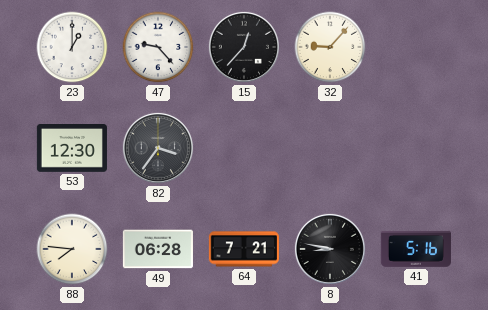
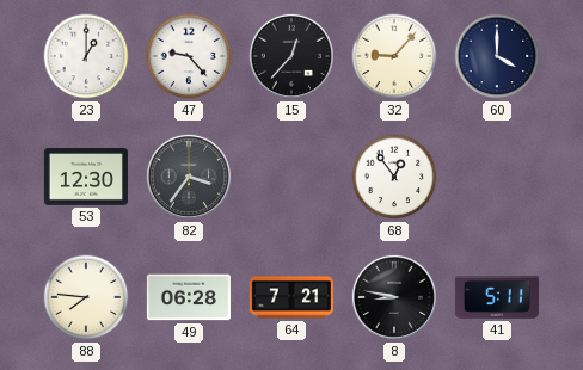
60: none -> 4:00
68: none -> 12:54
41: 5:16 -> 5:11
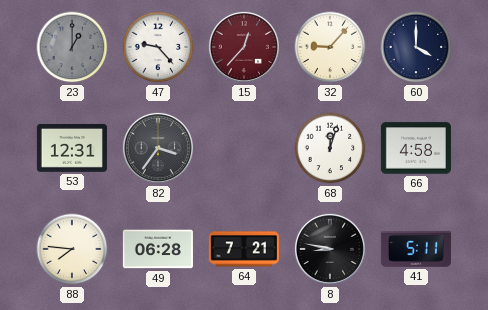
23 dial: white -> grey
15 dial: black -> burgundy
53: 12:30 -> 12:31
68: 12:54 -> 12:03
66: none -> 4:58
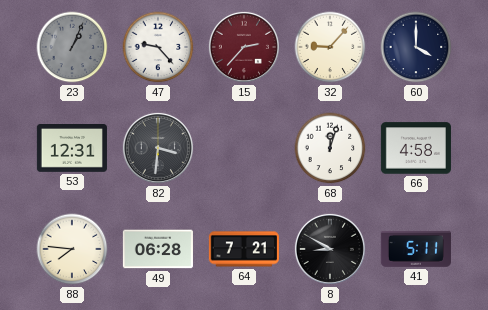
23: 1:00 -> 1:04
15: 12:37 -> 2:37
82: 3:36 -> 3:31
8: 8:47 -> 8:50
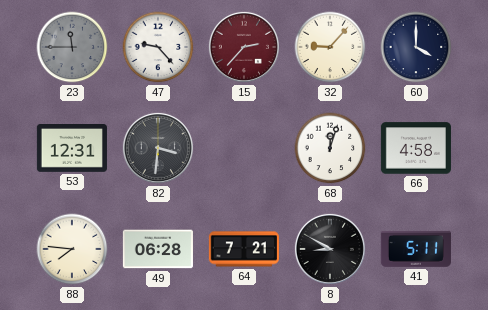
23: 1:04 -> 11:45
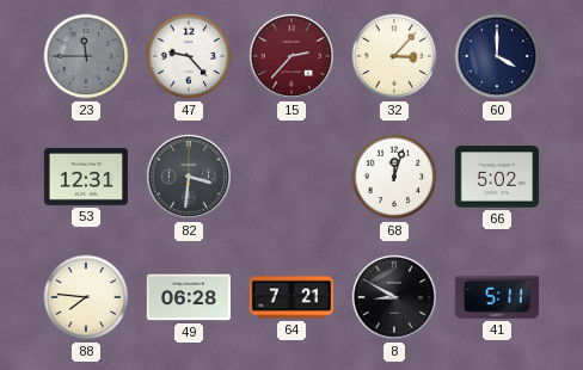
32: 9:07 -> 3:07
66: 4:58 -> 5:02
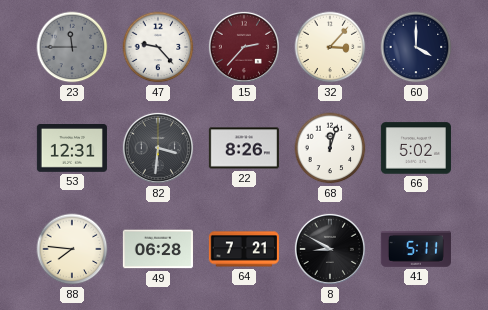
22: none -> 8:26
